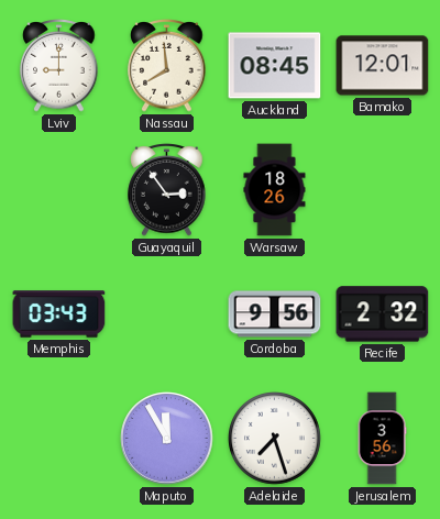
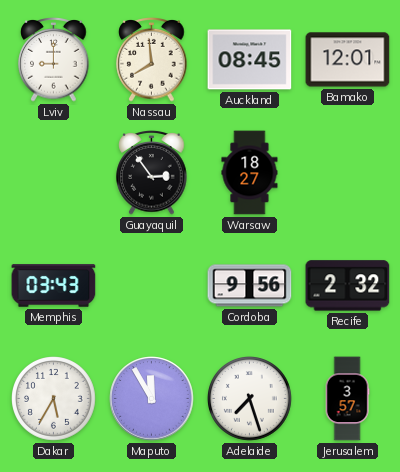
Warsaw: 18:26 -> 18:27
Dakar: none -> 5:35
Jerusalem: 3:56 -> 3:57
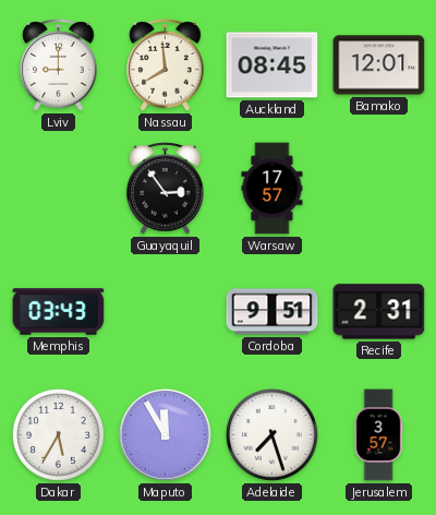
Warsaw: 18:27 -> 17:57
Cordoba: 9:56 -> 9:51
Recife: 2:32 -> 2:31
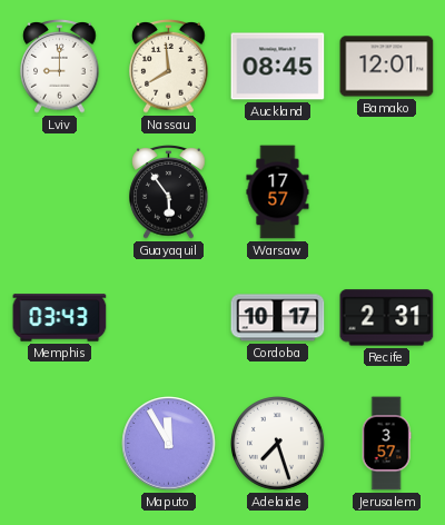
Guayaquil: 2:54 -> 5:54
Cordoba: 9:51 -> 10:17
Dakar: 5:35 -> none
